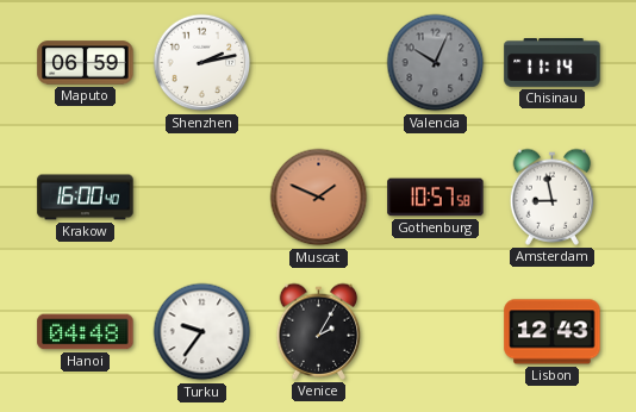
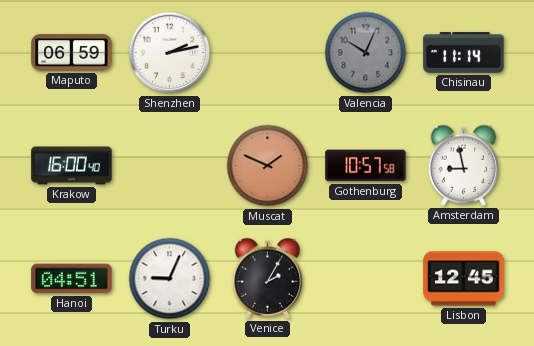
Hanoi: 04:48 -> 04:51
Turku: 9:36 -> 9:04
Lisbon: 12:43 -> 12:45
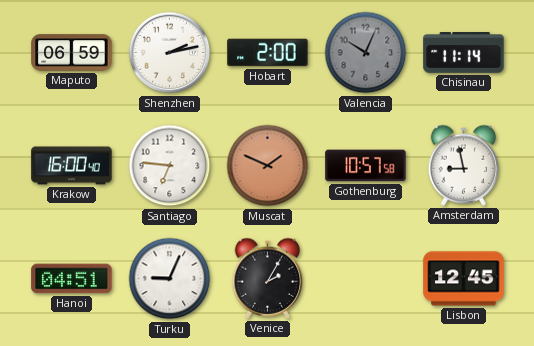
Hobart: none -> 2:00
Santiago: none -> 6:46
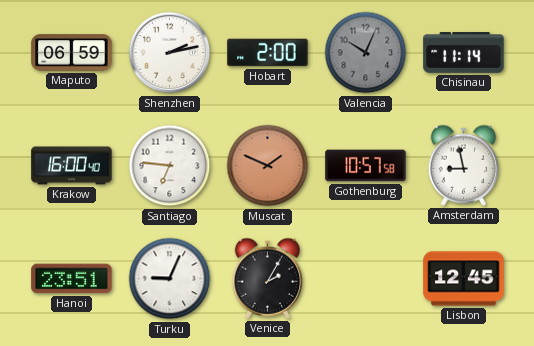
Hanoi: 04:51 -> 23:51
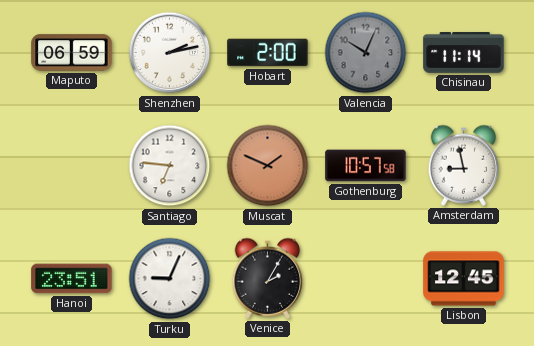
Krakow: 16:00 -> none
